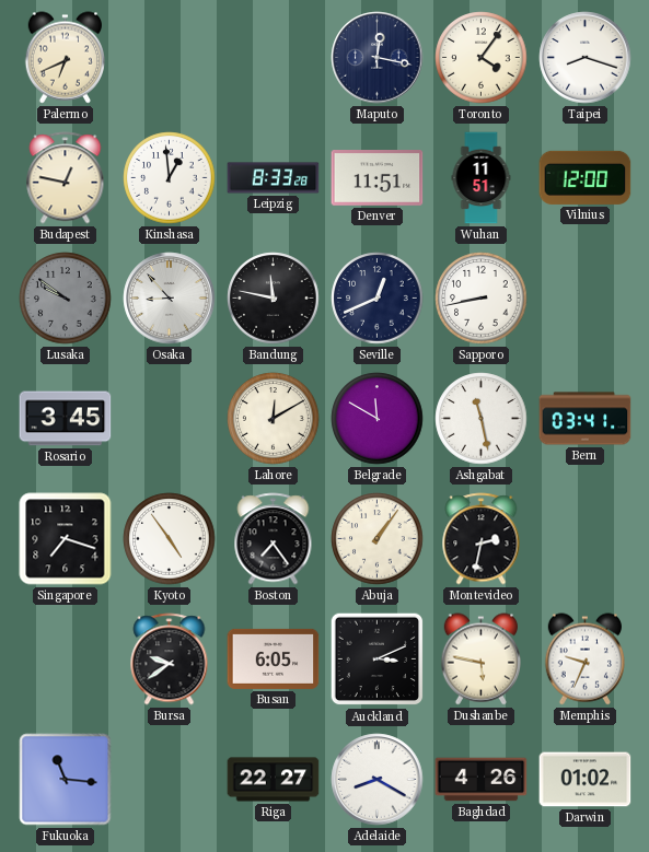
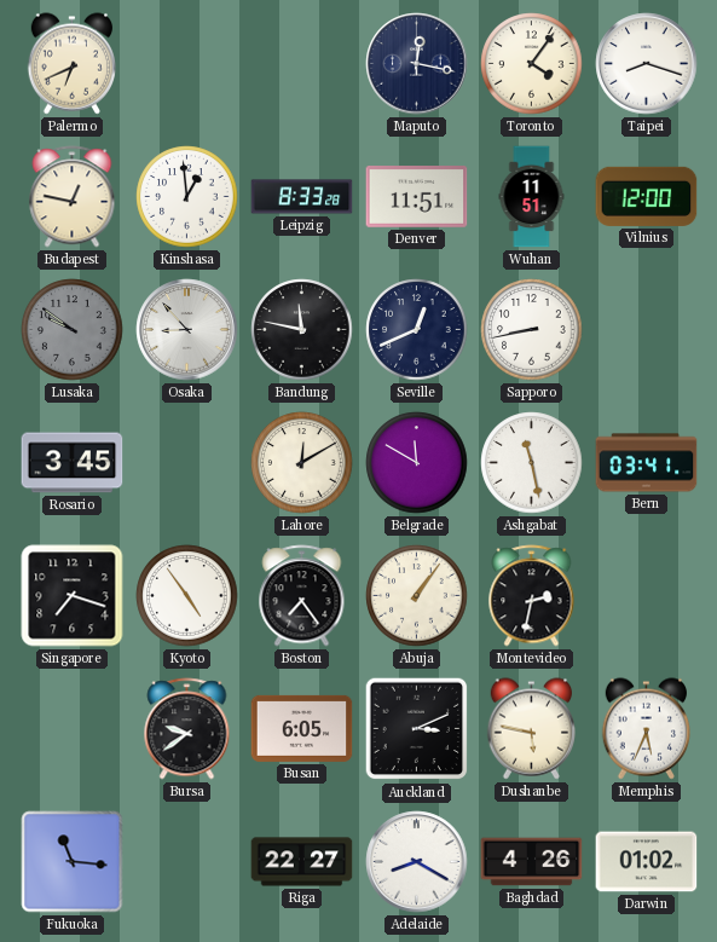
Memphis: 9:34 -> 5:34
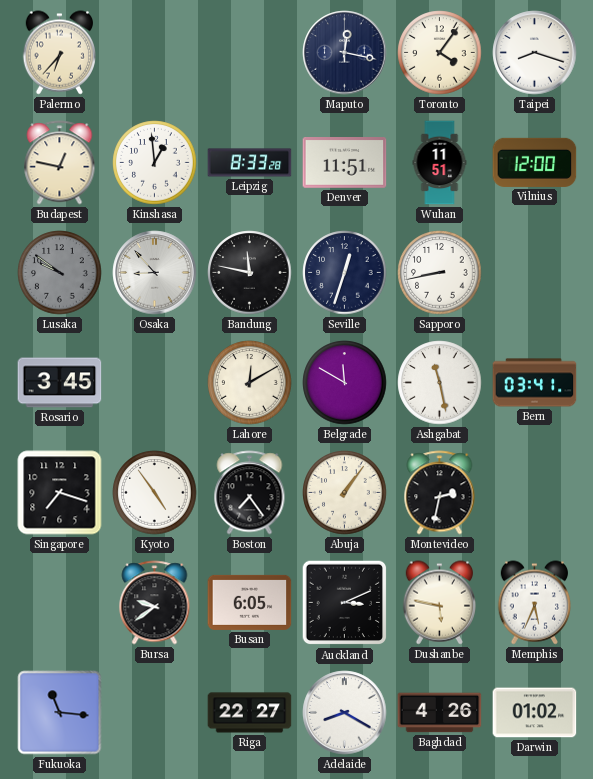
Palermo: 6:41 -> 6:37
Seville: 12:41 -> 12:33
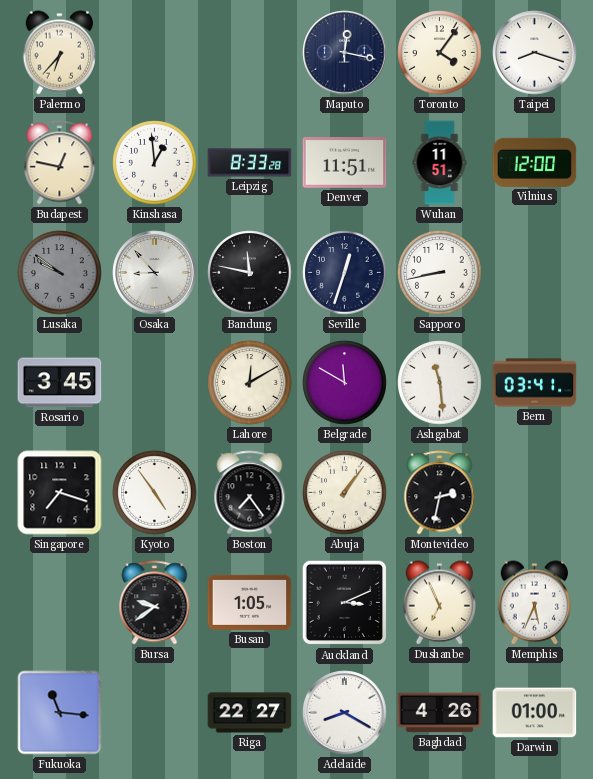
Ashgabat: 11:28 -> 11:29
Busan: 6:05 -> 1:05
Dushanbe: 5:47 -> 6:56
Darwin: 01:02 -> 01:00
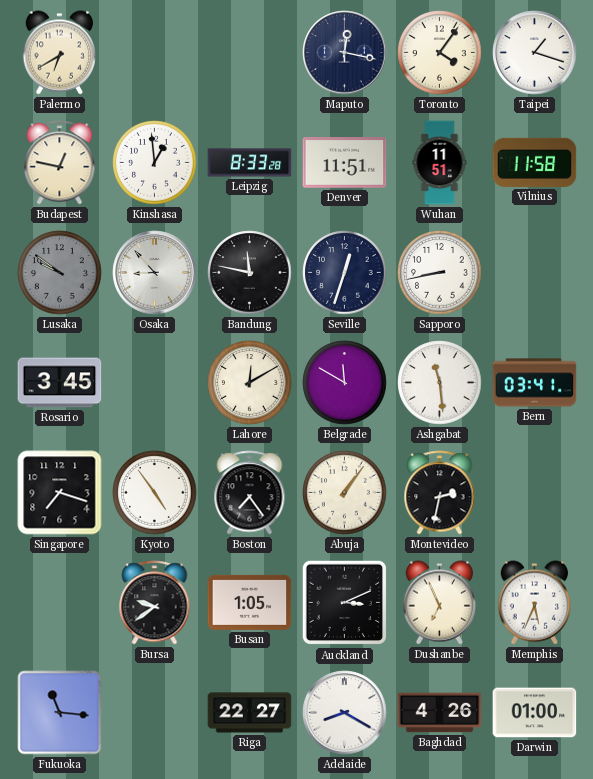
Palermo: 6:37 -> 6:40
Taipei: 8:18 -> 1:18
Vilnius: 12:00 -> 11:58
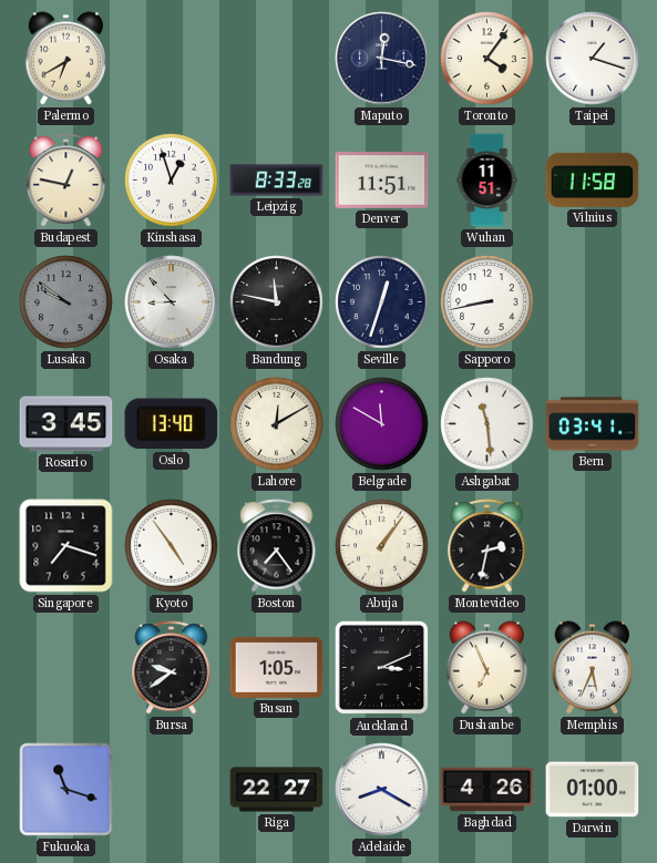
Kinshasa: 12:59 -> 12:57
Oslo: none -> 13:40
Fukuoka: 11:16 -> 11:18
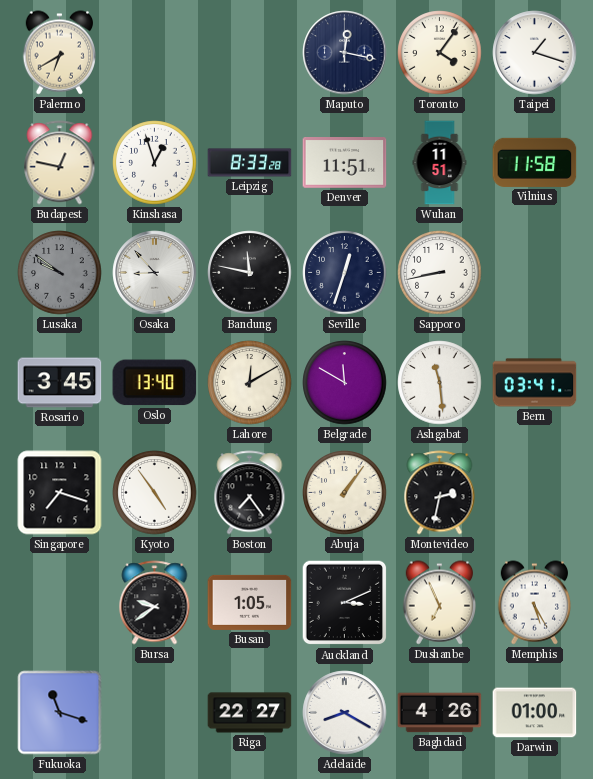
Memphis: 5:34 -> 5:25
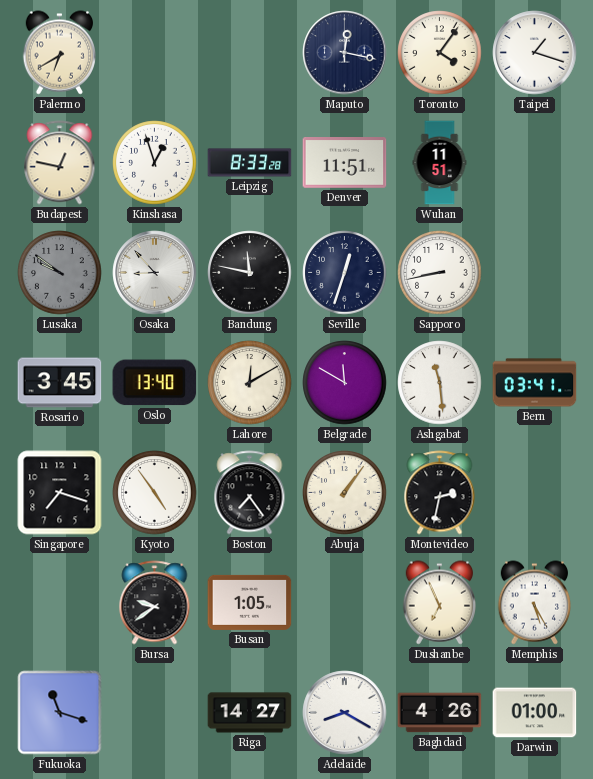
Vilnius: 11:58 -> none
Auckland: 3:11 -> none
Riga: 22:27 -> 14:27
